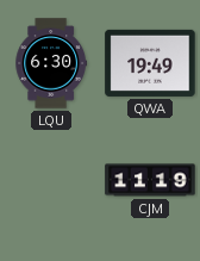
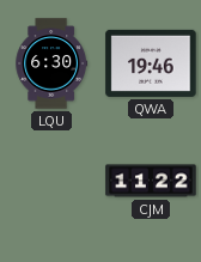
QWA: 19:49 -> 19:46
CJM: 11:19 -> 11:22
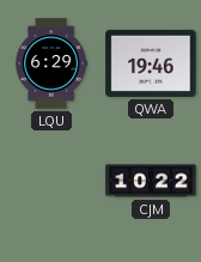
LQU: 6:30 -> 6:29
CJM: 11:22 -> 10:22
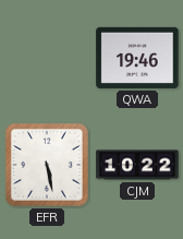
LQU: 6:29 -> none
EFR: none -> 5:28
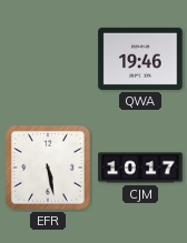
CJM: 10:22 -> 10:17
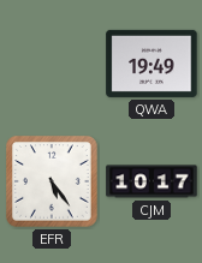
QWA: 19:46 -> 19:49
EFR: 5:28 -> 5:24
